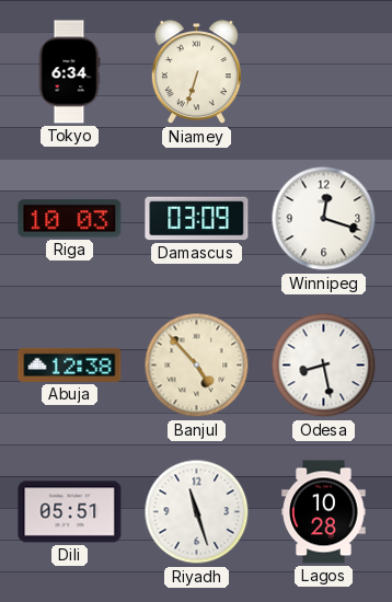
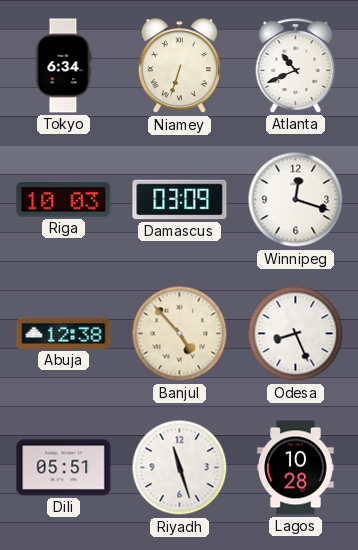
Atlanta: none -> 10:41
Odesa: 8:28 -> 8:26
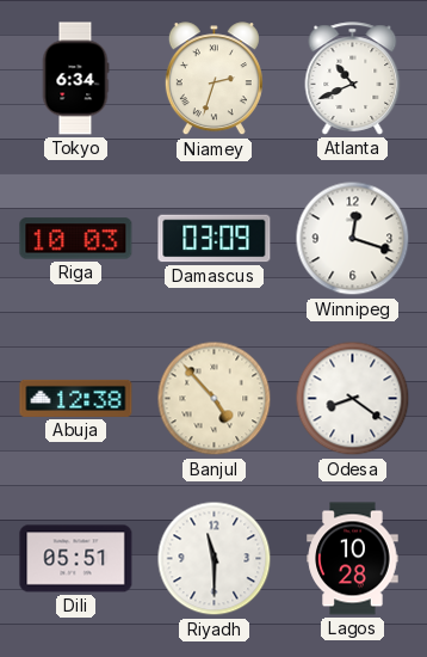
Niamey: 6:33 -> 2:33
Odesa: 8:26 -> 8:21
Riyadh: 11:27 -> 11:30
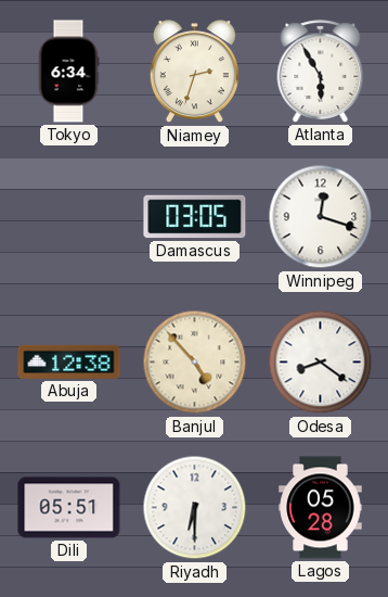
Atlanta: 10:41 -> 5:55
Riga: 10:03 -> none
Damascus: 03:09 -> 03:05
Riyadh: 11:30 -> 6:30
Lagos: 10:28 -> 05:28
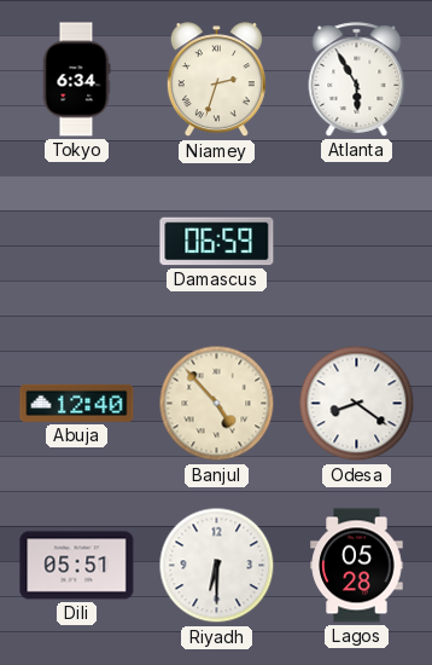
Damascus: 03:05 -> 06:59
Winnipeg: 12:18 -> none
Abuja: 12:38 -> 12:40
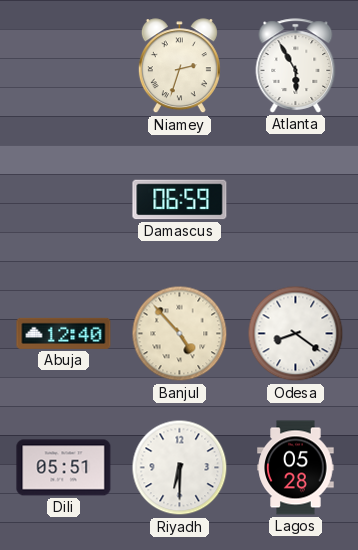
Tokyo: 6:34 -> none
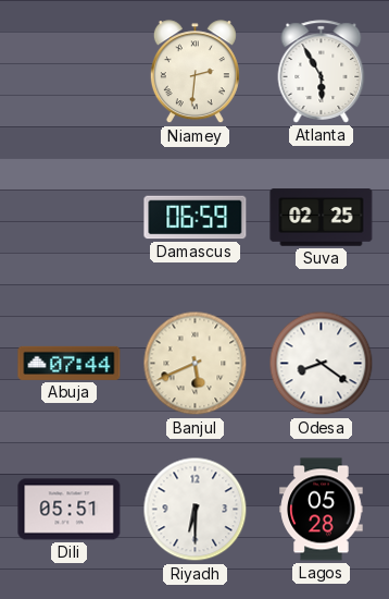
Niamey: 2:33 -> 2:31
Suva: none -> 02:25
Abuja: 12:40 -> 07:44
Banjul: 4:53 -> 5:41
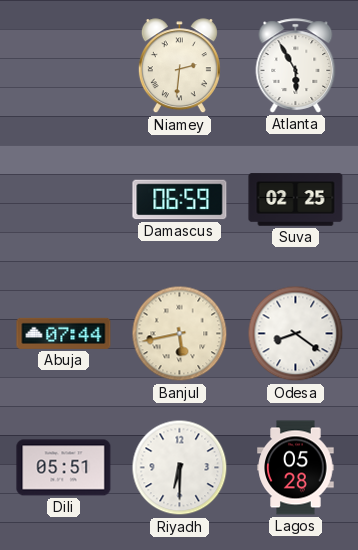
Banjul: 5:41 -> 5:43
